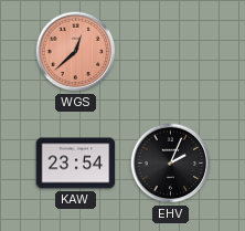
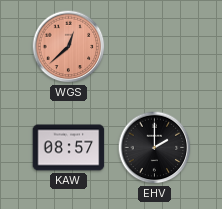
KAW: 23:54 -> 08:57
EHV: 2:04 -> 2:00
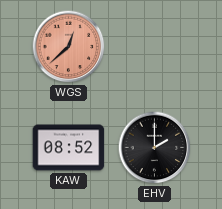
KAW: 08:57 -> 08:52
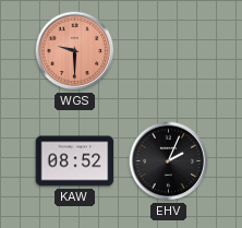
WGS: 12:38 -> 9:30
EHV: 2:00 -> 2:04
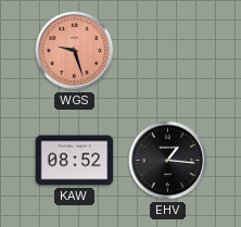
WGS: 9:30 -> 9:27
EHV: 2:04 -> 1:16
